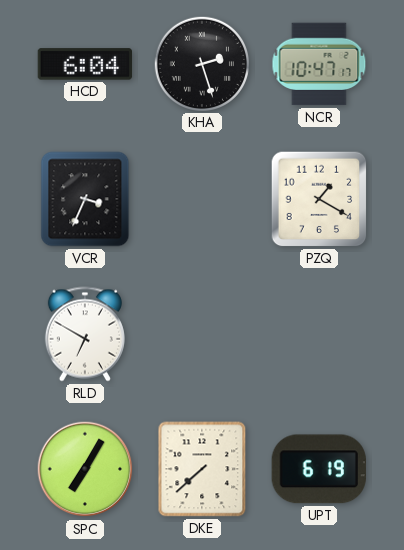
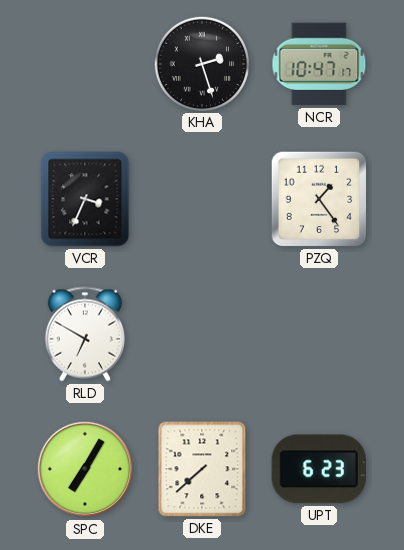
HCD: 6:04 -> none
PZQ: 1:20 -> 1:24
UPT: 6:19 -> 6:23
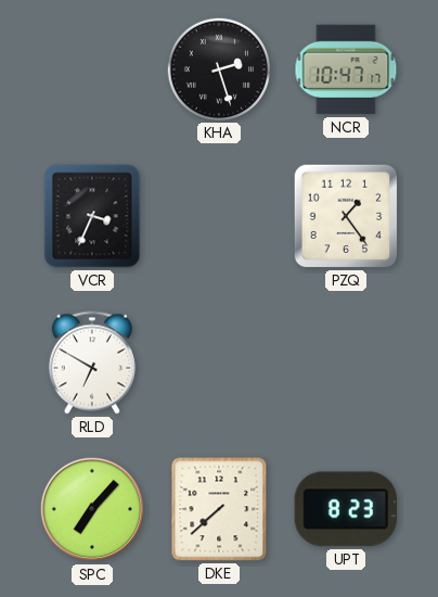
SPC: 7:05 -> 7:07
UPT: 6:23 -> 8:23
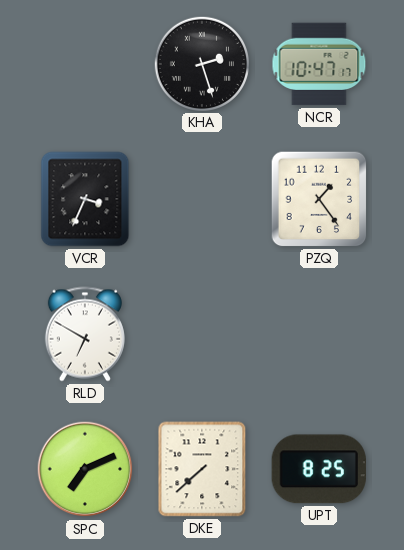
SPC: 7:07 -> 7:11
UPT: 8:23 -> 8:25
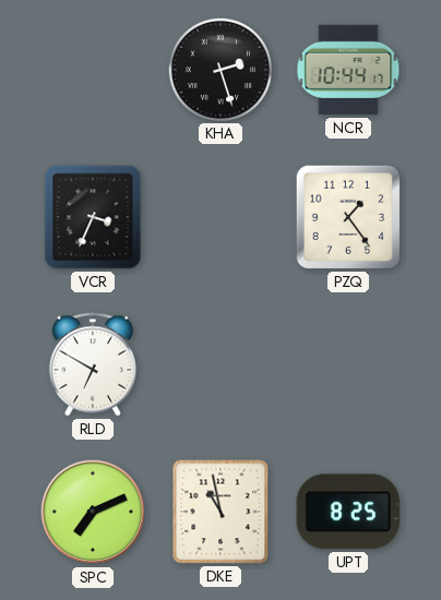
NCR: 10:47 -> 10:44
DKE: 7:38 -> 10:58
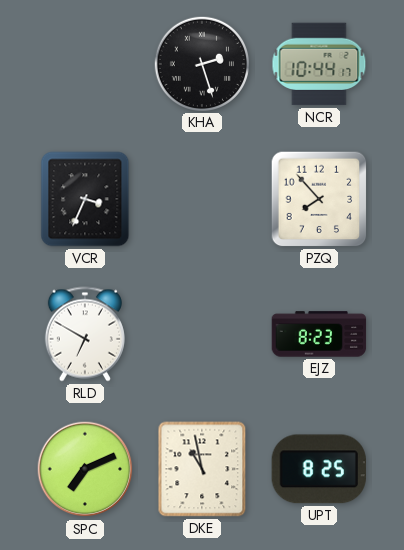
PZQ: 1:24 -> 7:53
EJZ: none -> 8:23
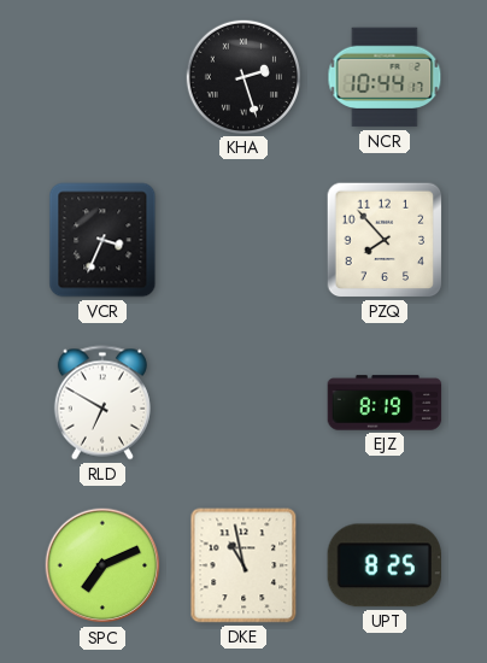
EJZ: 8:23 -> 8:19
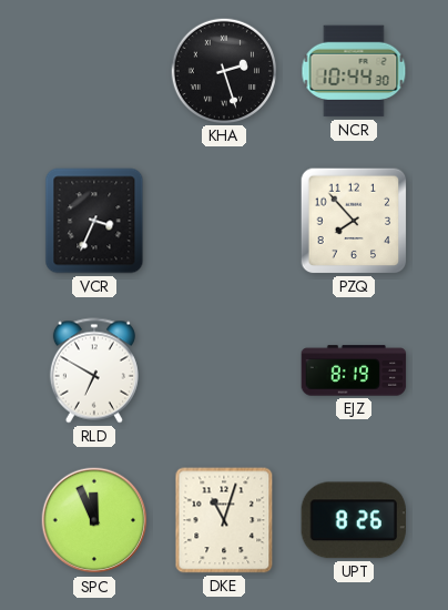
NCR: 10:44:17 -> 10:44:30
SPC: 7:11 -> 11:56
DKE: 10:58 -> 11:03
UPT: 8:25 -> 8:26
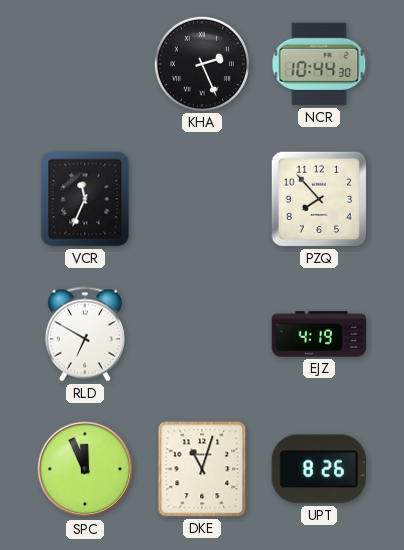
KHA: 2:27 -> 2:26
VCR: 3:34 -> 11:34
EJZ: 8:19 -> 4:19
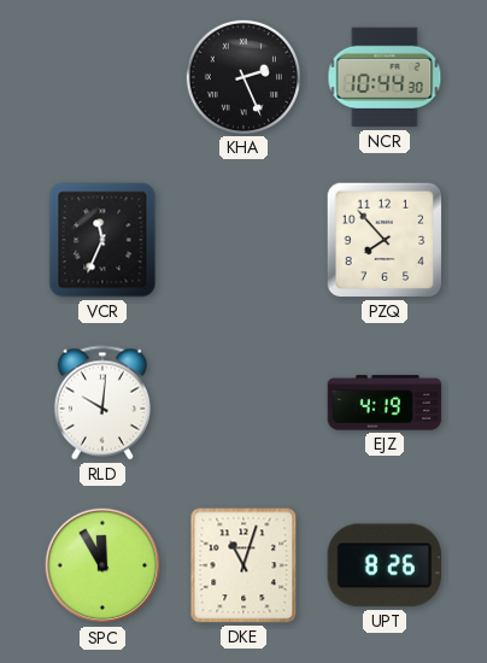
RLD: 6:50 -> 10:01
SPC: 11:56 -> 11:55
